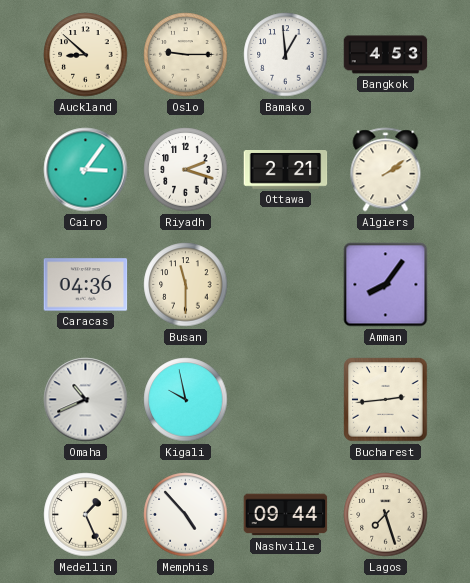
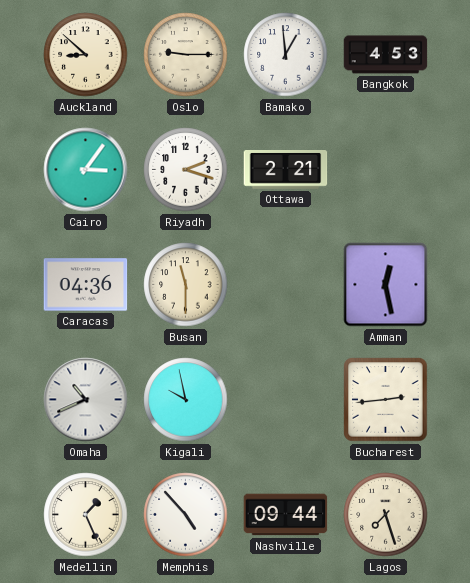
Algiers: 2:09 -> none
Amman: 8:06 -> 12:28
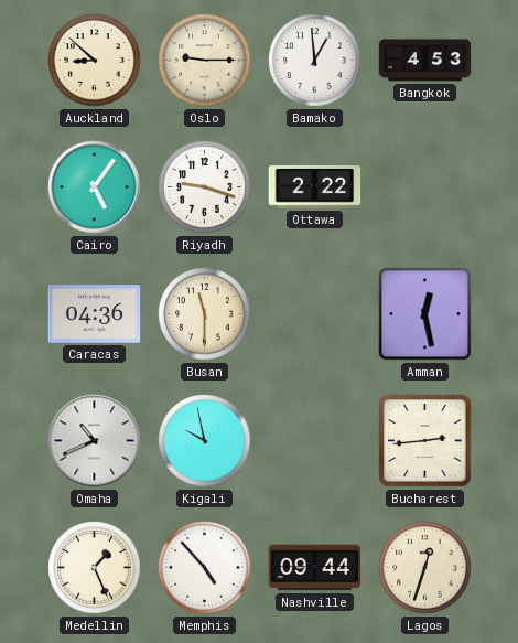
Cairo: 3:06 -> 5:06
Riyadh: 2:18 -> 9:18
Ottawa: 2:21 -> 2:22
Lagos: 7:27 -> 12:33
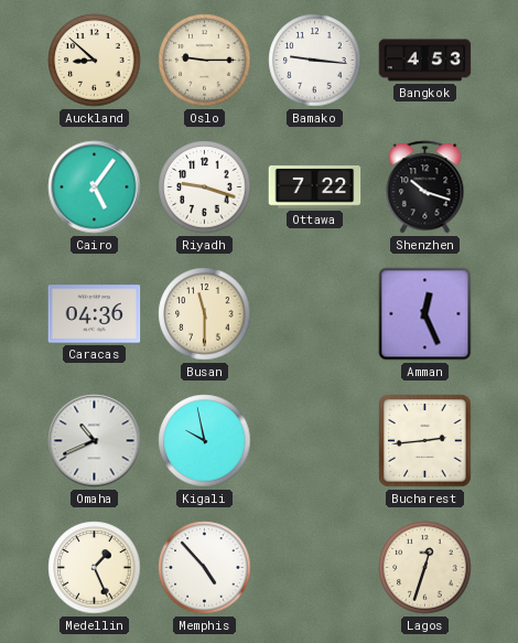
Bamako: 12:59 -> 9:16
Ottawa: 2:22 -> 7:22
Shenzhen: none -> 10:18
Amman: 12:28 -> 12:26
Nashville: 09:44 -> none
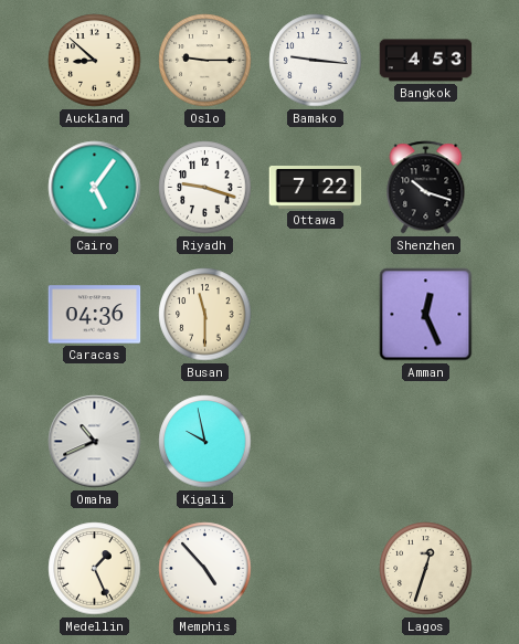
Bucharest: 2:44 -> none
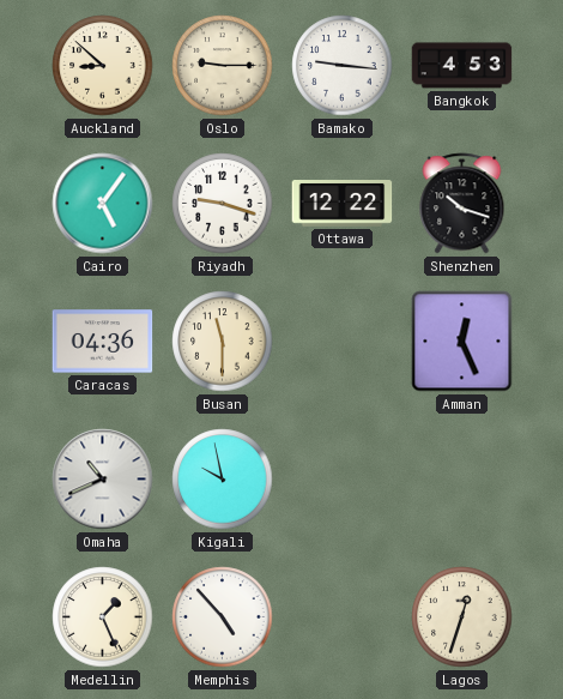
Ottawa: 7:22 -> 12:22
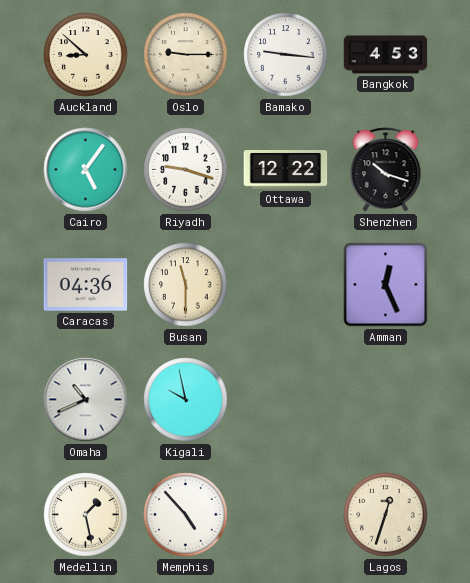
Medellin: 1:26 -> 1:28
